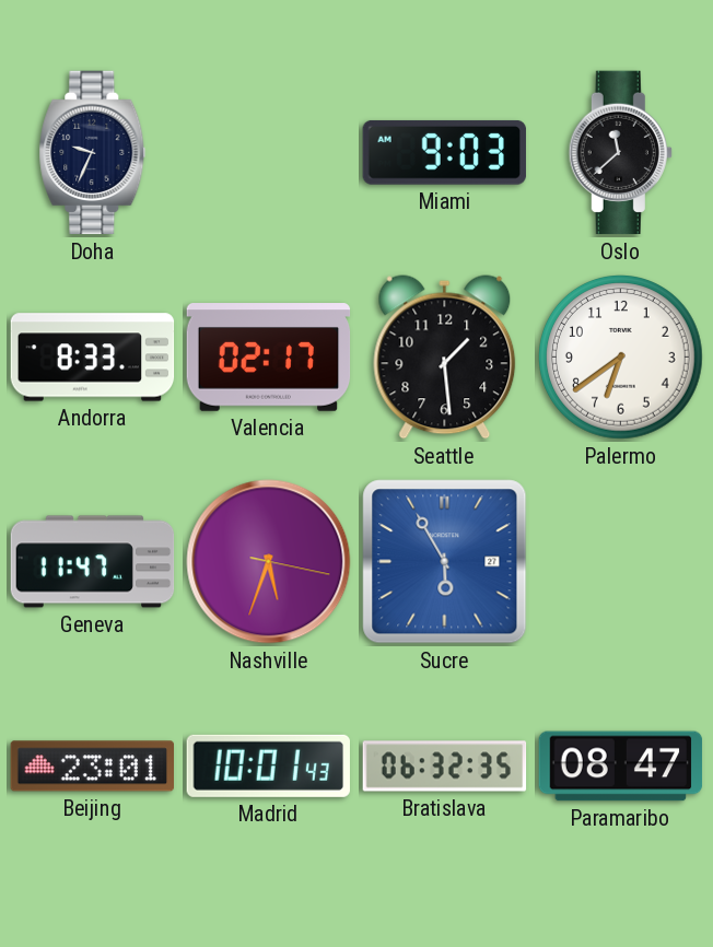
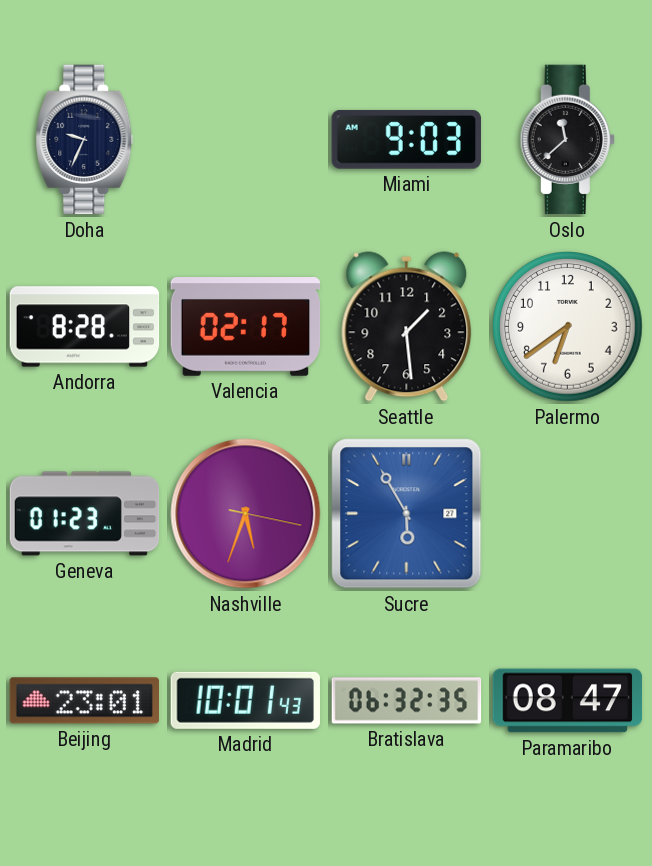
Andorra: 8:33 -> 8:28
Geneva: 11:47 -> 01:23
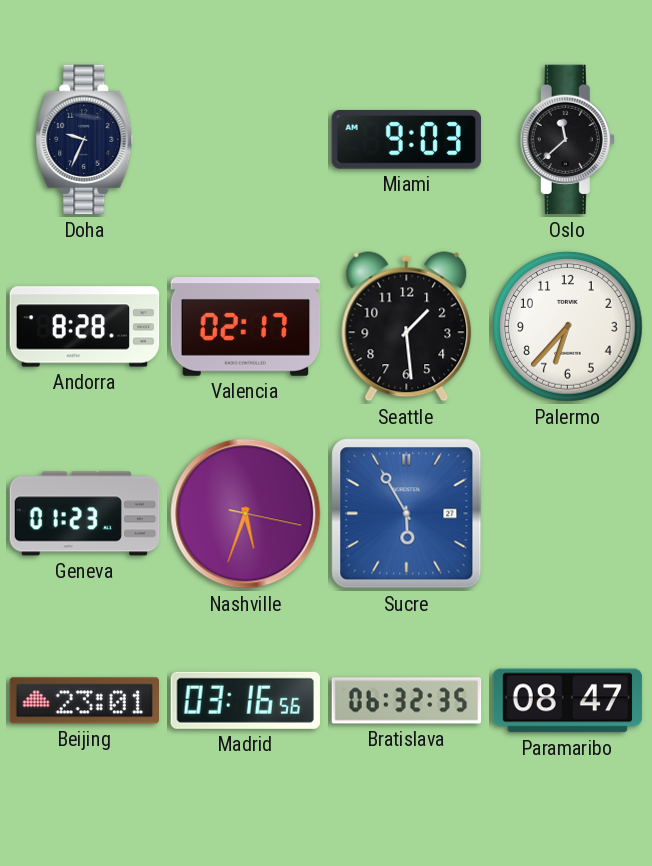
Palermo: 6:39 -> 6:37
Madrid: 10:01 -> 03:16
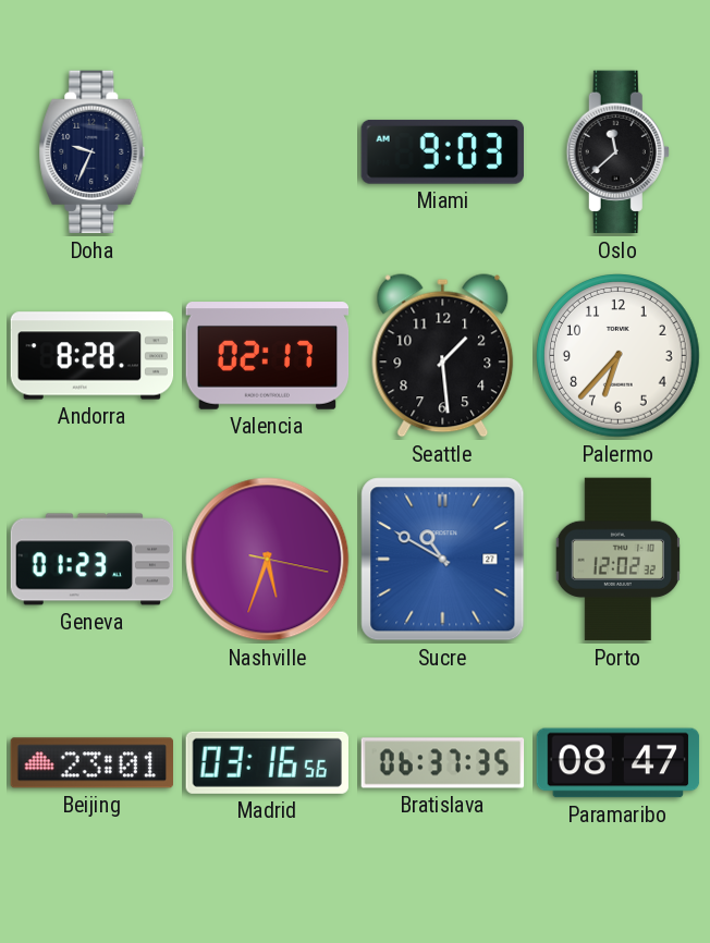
Sucre: 5:55 -> 10:50
Porto: none -> 12:02
Bratislava: 06:32 -> 06:37
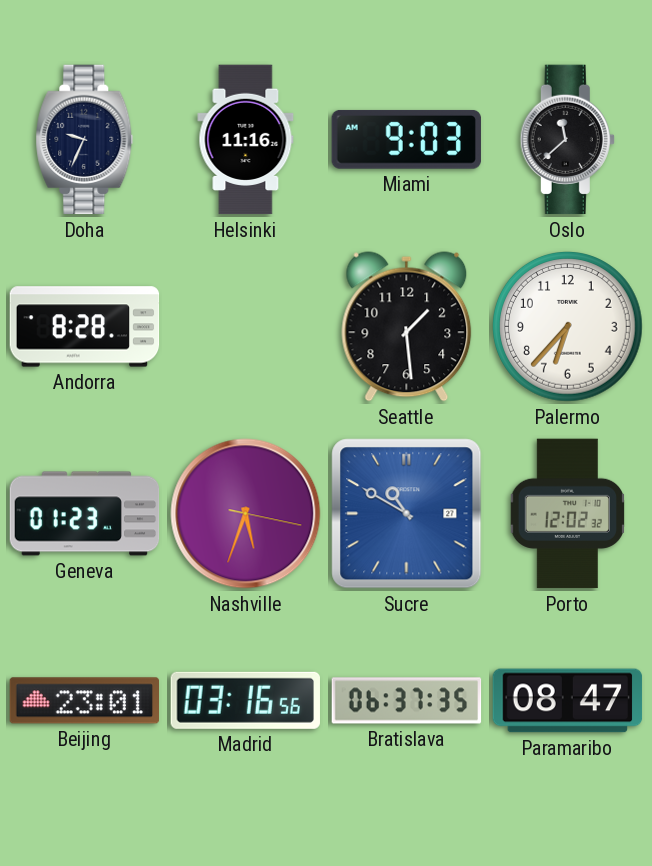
Helsinki: none -> 11:16
Valencia: 02:17 -> none
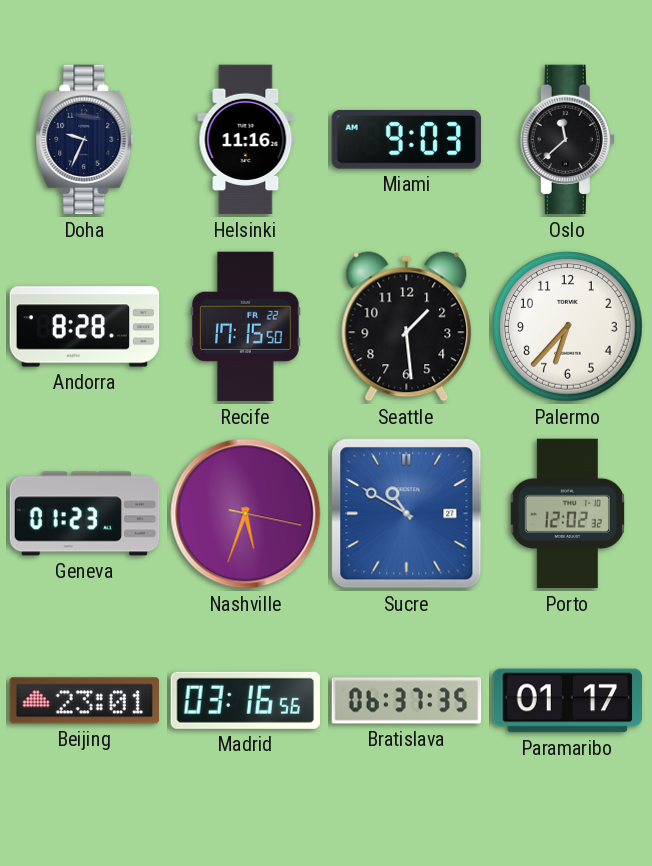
Recife: none -> 17:15
Paramaribo: 08:47 -> 01:17
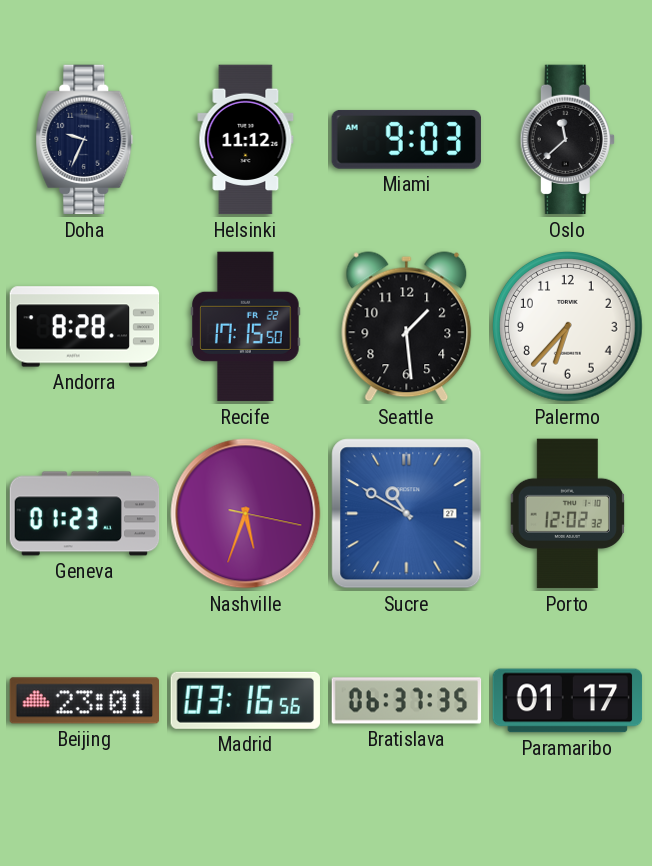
Helsinki: 11:16 -> 11:12
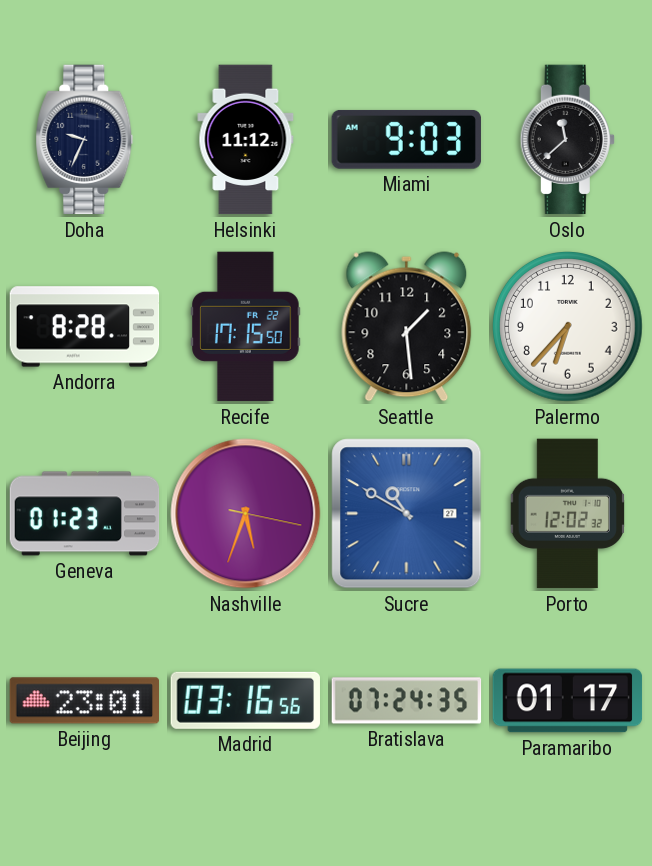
Bratislava: 06:37 -> 07:24
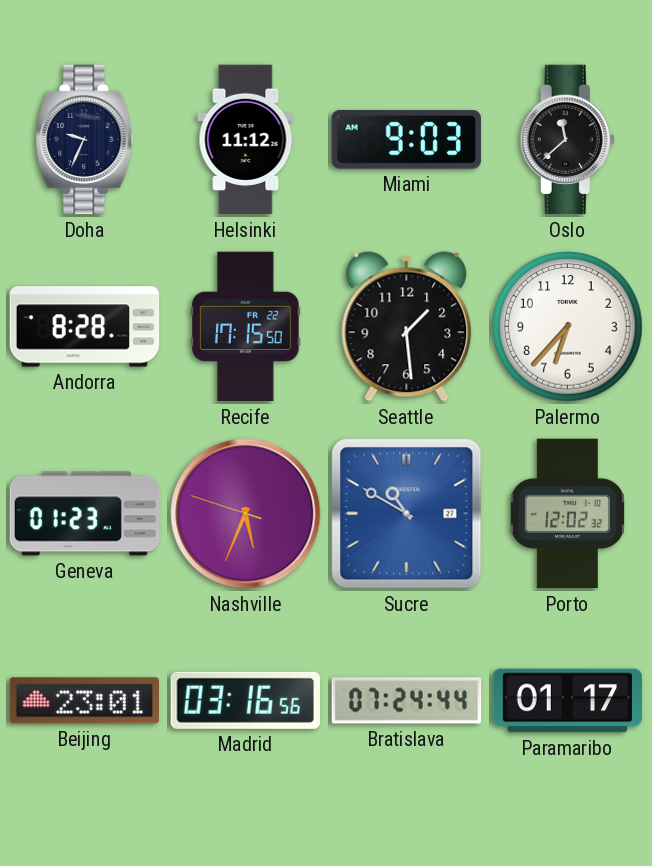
Nashville: 5:33:17 -> 5:33:48
Bratislava: 07:24:35 -> 07:24:44
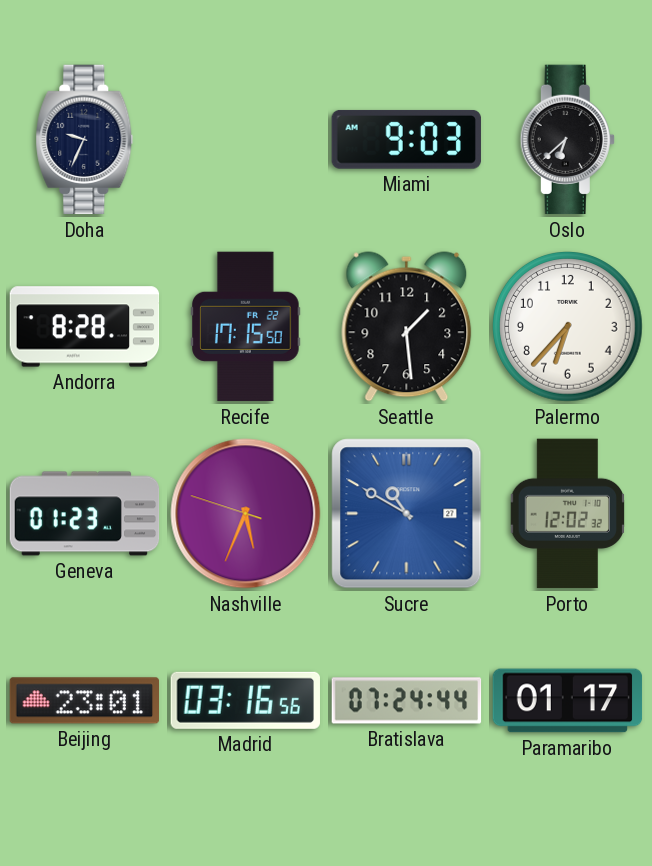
Helsinki: 11:12 -> none
Oslo: 11:38 -> 6:38
